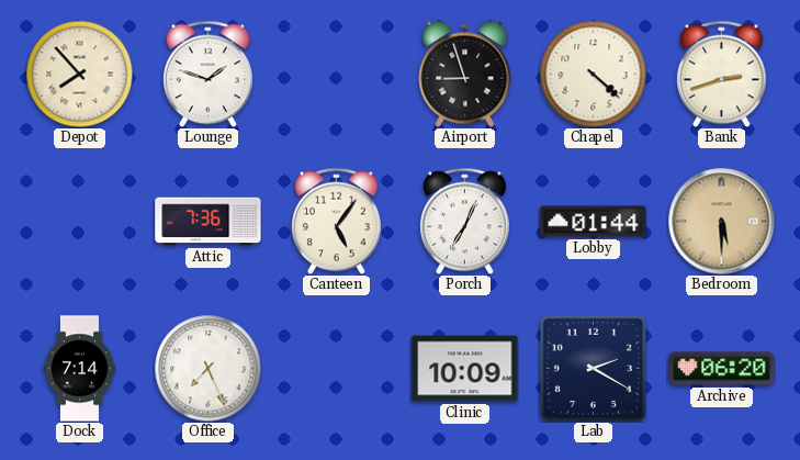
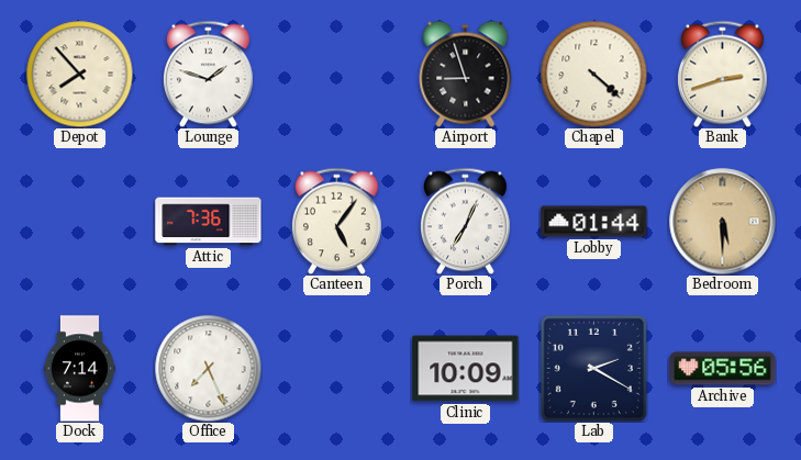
Archive: 06:20 -> 05:56
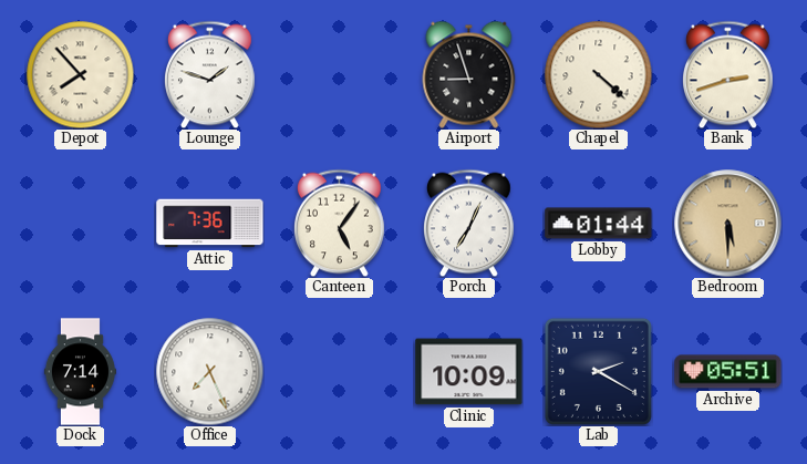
Archive: 05:56 -> 05:51
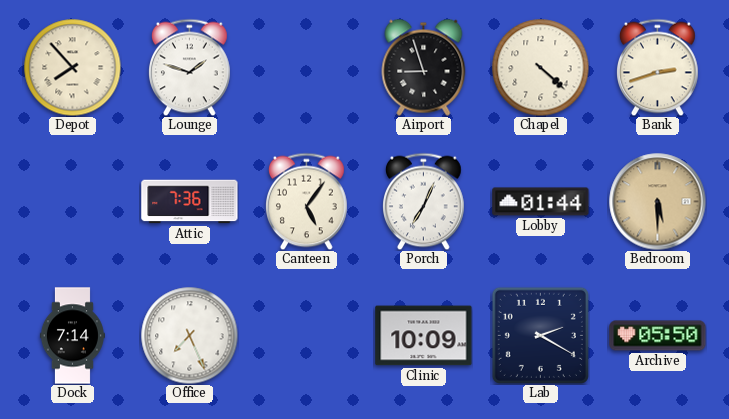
Archive: 05:51 -> 05:50
